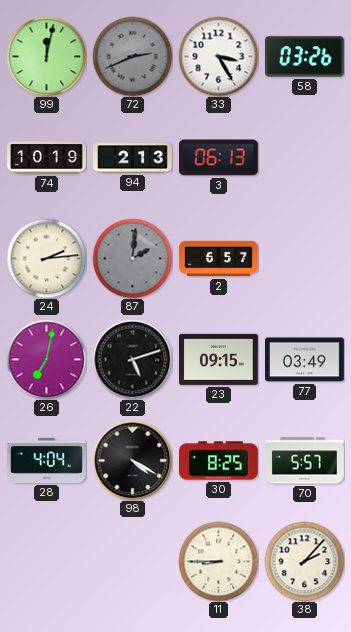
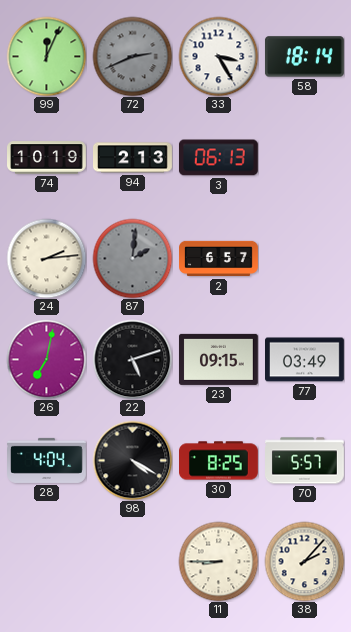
99: 12:02 -> 12:04
58: 03:26 -> 18:14
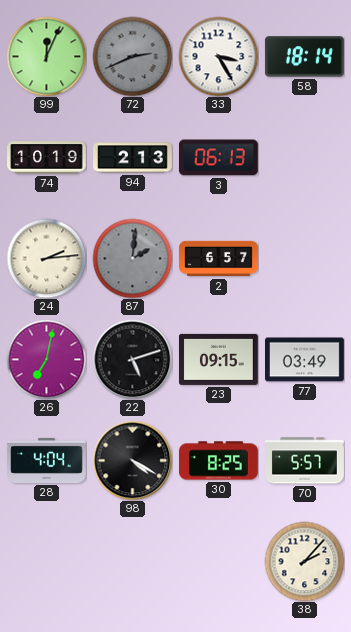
11: 8:45 -> none
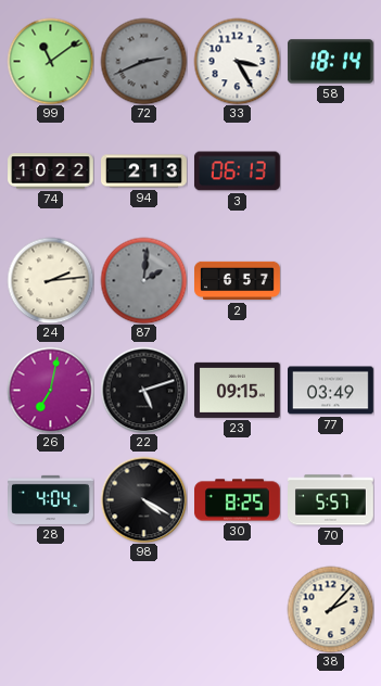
99: 12:04 -> 11:09
74: 10:19 -> 10:22
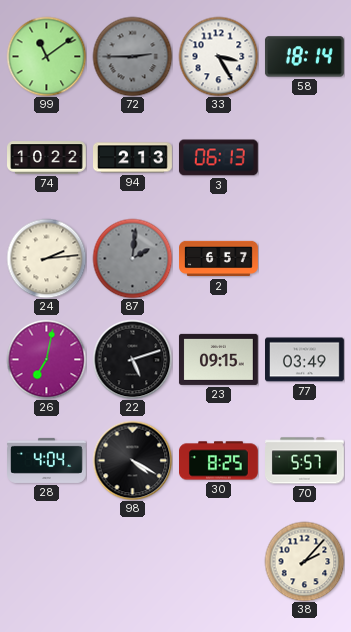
72: 2:41 -> 2:45
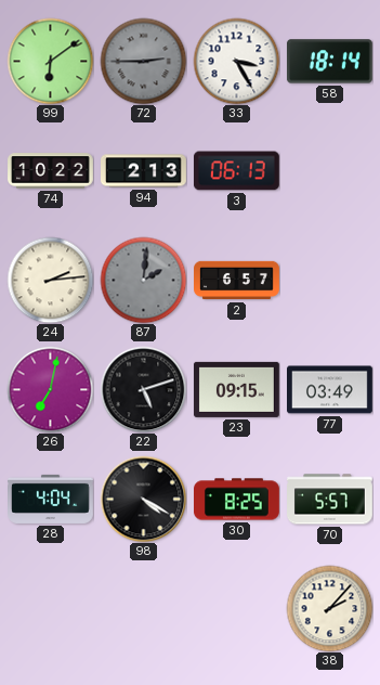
99: 11:09 -> 6:09
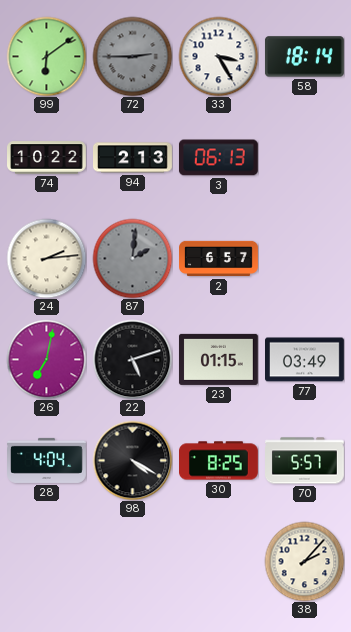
23: 09:15 -> 01:15
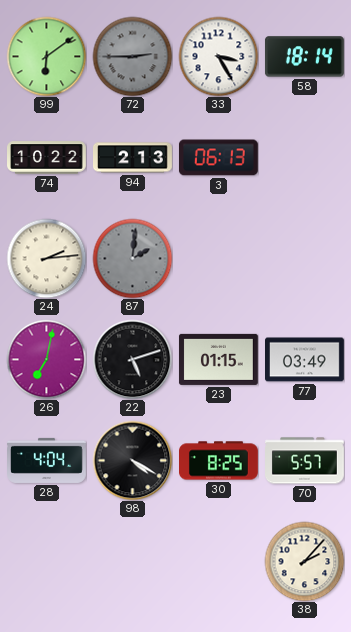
2: 6:57 -> none
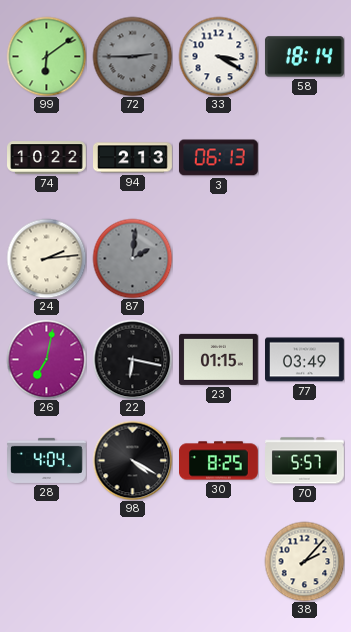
33: 3:25 -> 3:20
22: 5:12 -> 6:17
